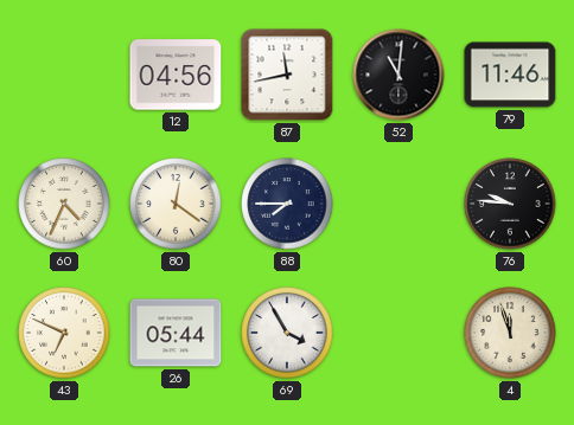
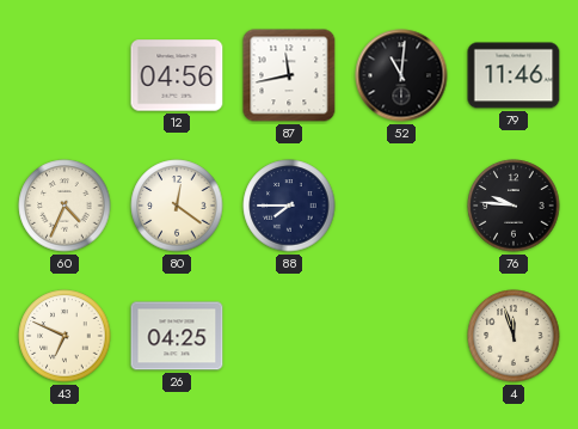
26: 05:44 -> 04:25
69: 3:55 -> none
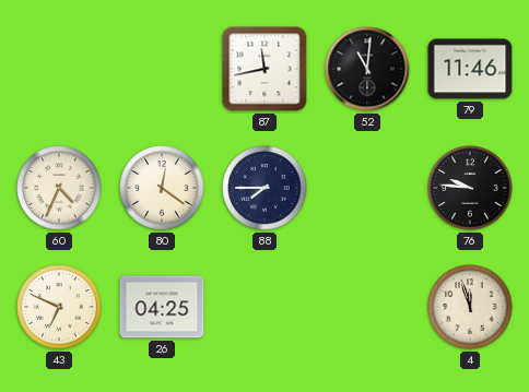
12: 04:56 -> none
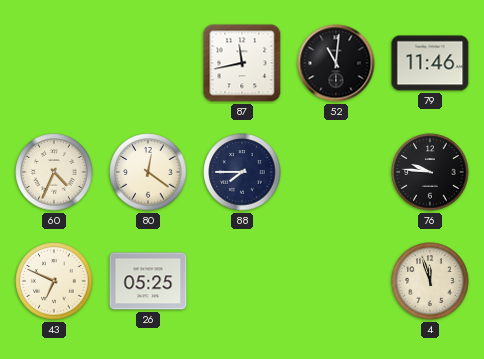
26: 04:25 -> 05:25
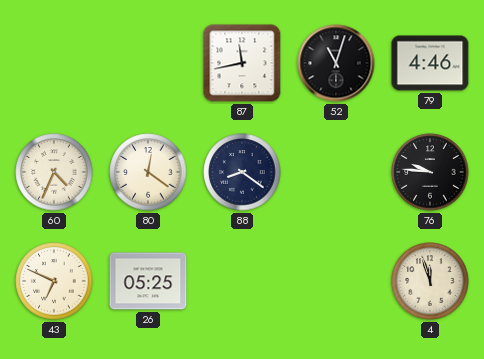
52: 11:01 -> 11:03
79: 11:46 -> 4:46
88: 7:45 -> 8:21
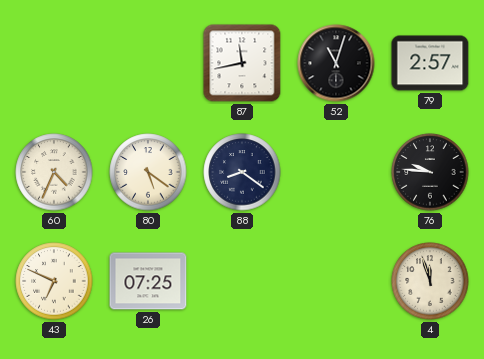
79: 4:46 -> 2:57
80: 12:21 -> 5:21
26: 05:25 -> 07:25
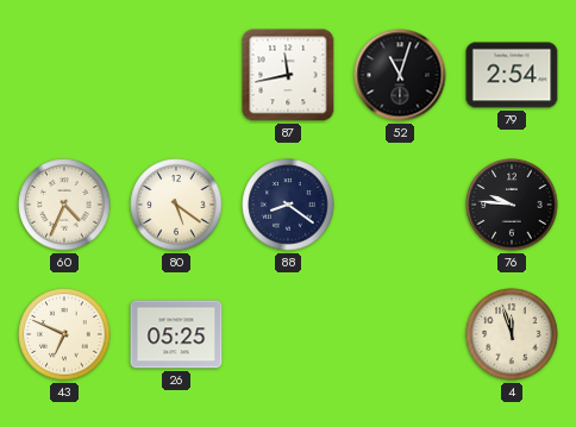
79: 2:57 -> 2:54
26: 07:25 -> 05:25
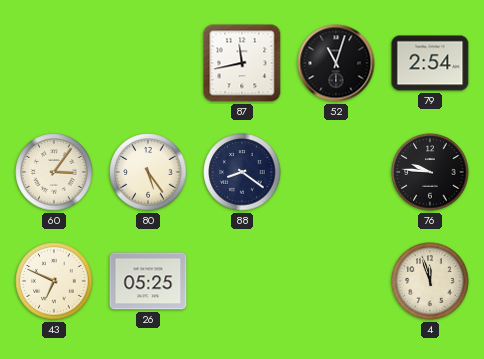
60: 4:34 -> 3:06
80: 5:21 -> 5:24
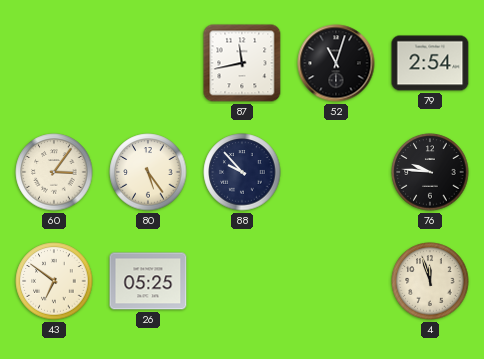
88: 8:21 -> 9:53
43: 6:49 -> 6:51
